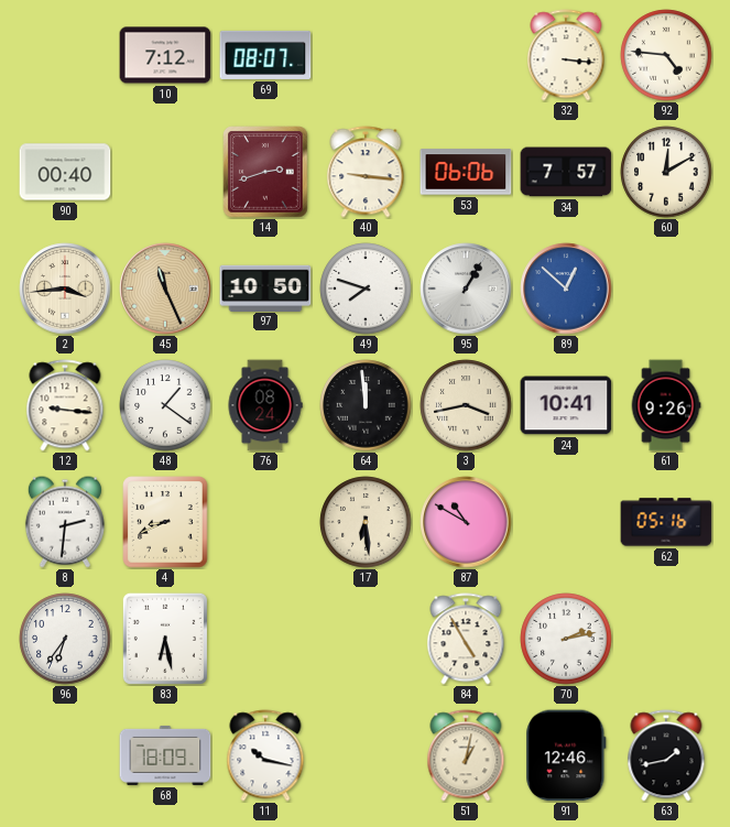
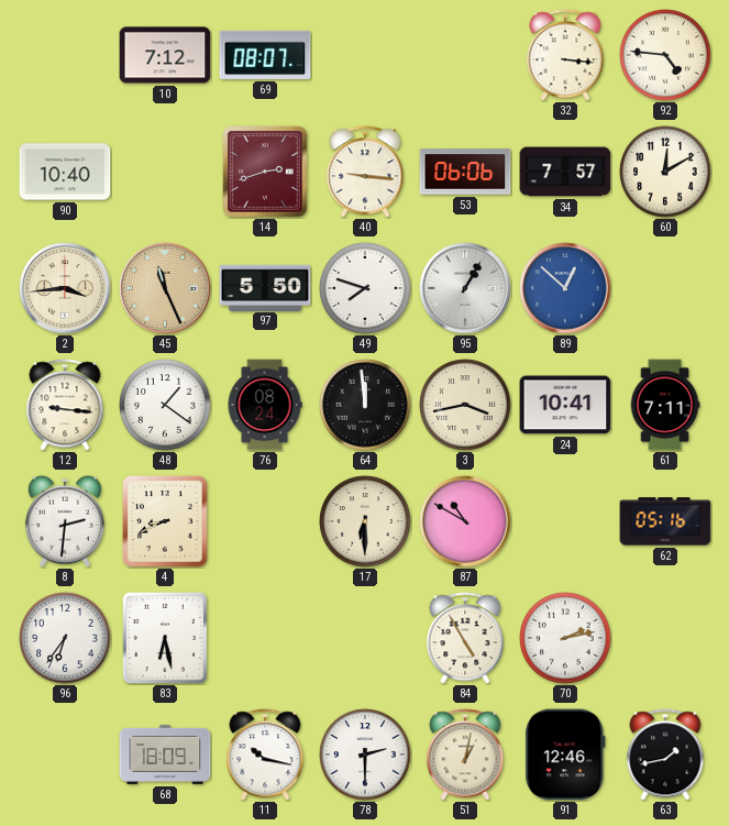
90: 00:40 -> 10:40
97: 10:50 -> 5:50
61: 9:26 -> 7:11
17: 6:29 -> 6:30
78: none -> 2:30
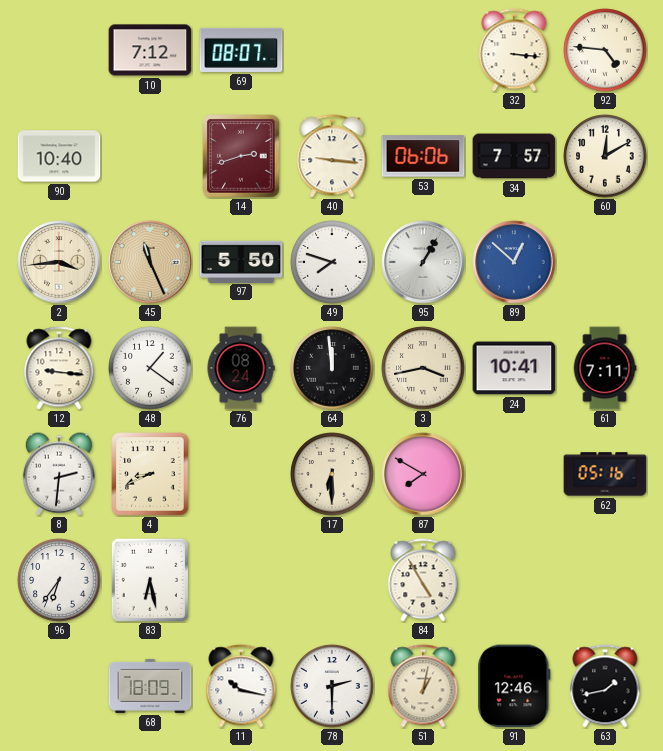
87: 10:50 -> 7:50
70: 2:13 -> none
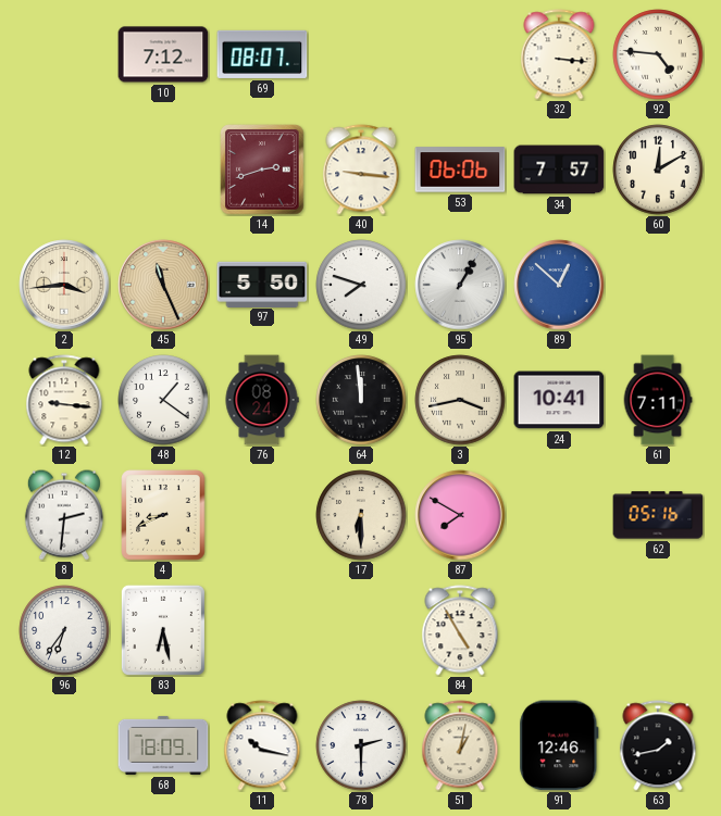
90: 10:40 -> none
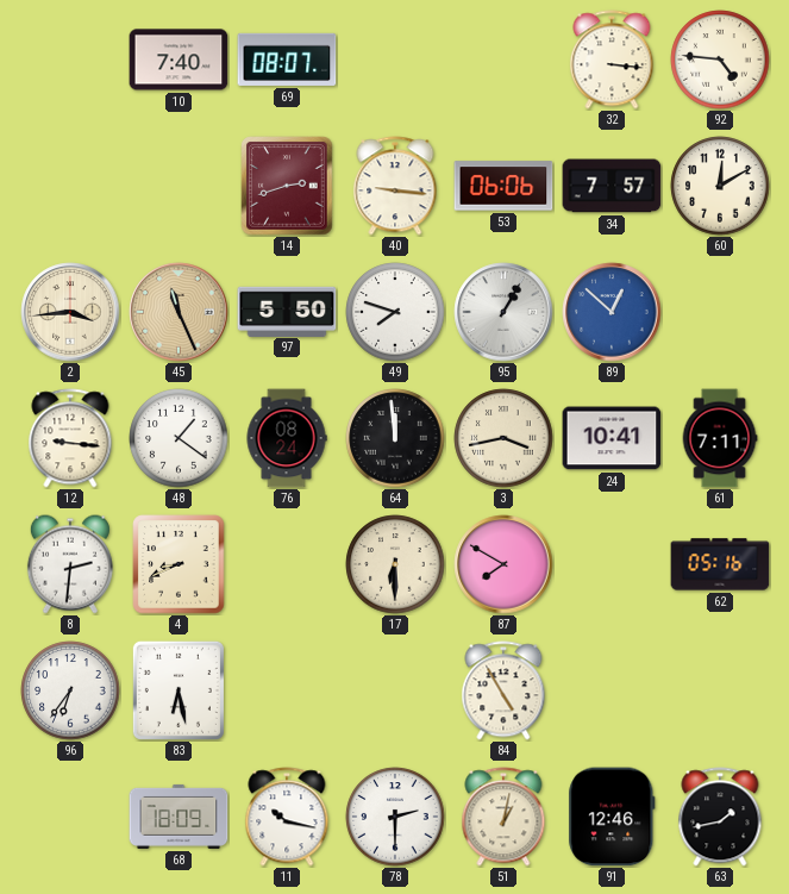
10: 7:12 -> 7:40
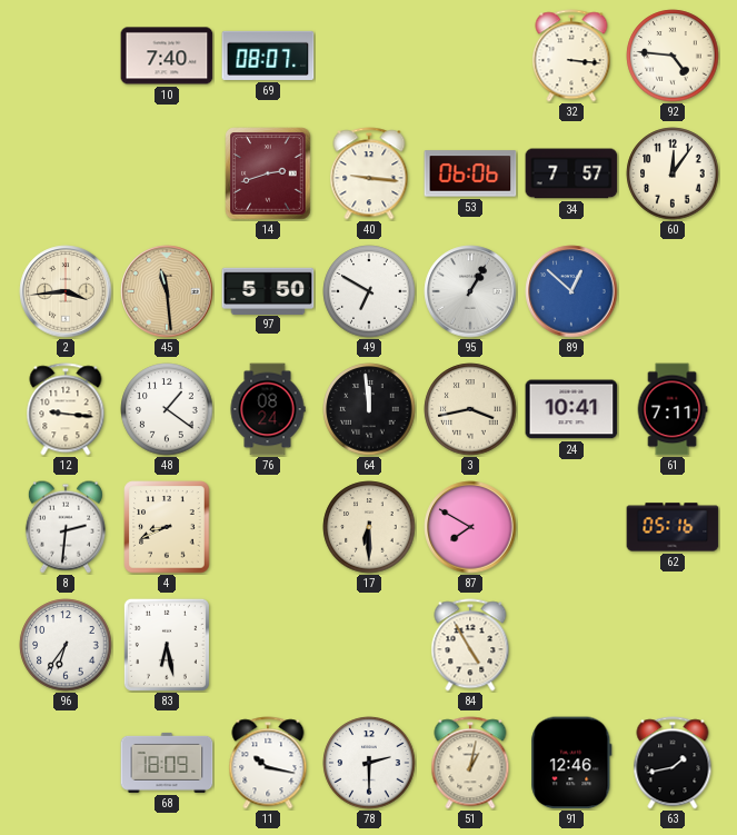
60: 12:10 -> 12:06
45: 11:26 -> 11:29
49: 7:48 -> 6:50
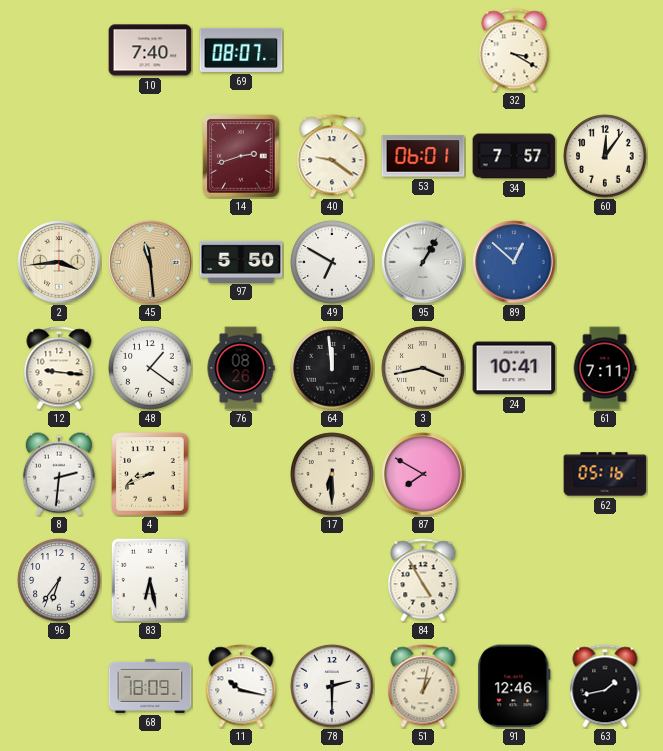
32: 3:16 -> 3:20
92: 4:46 -> none
40: 9:16 -> 9:21
53: 06:06 -> 06:01
76: 08:24 -> 08:26
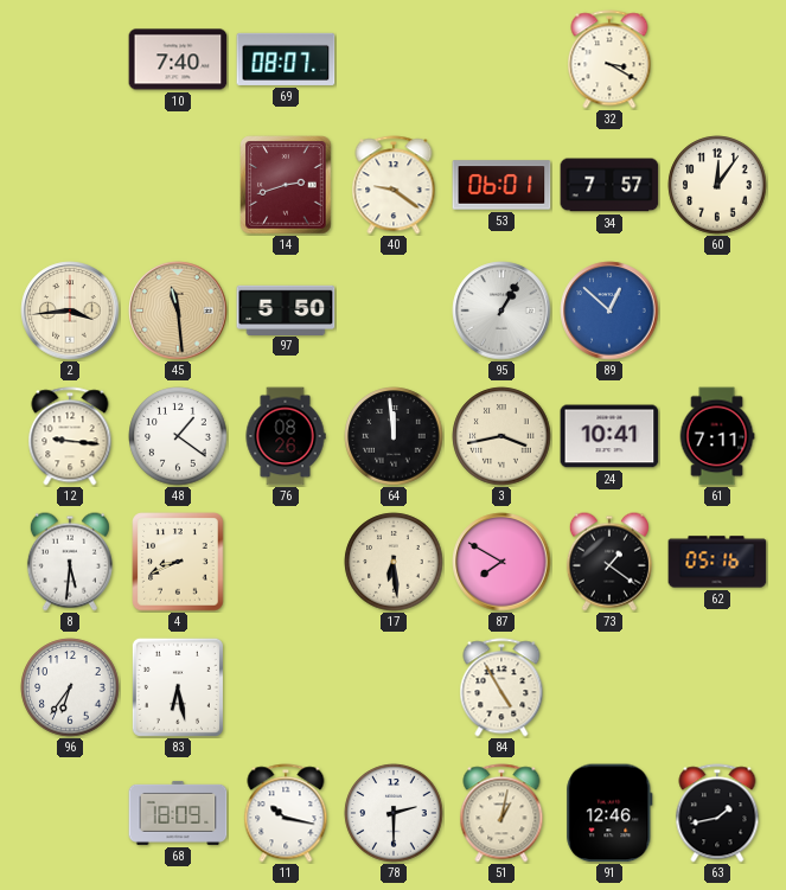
49: 6:50 -> none
8: 2:31 -> 5:31
17: 6:30 -> 6:29
73: none -> 1:21
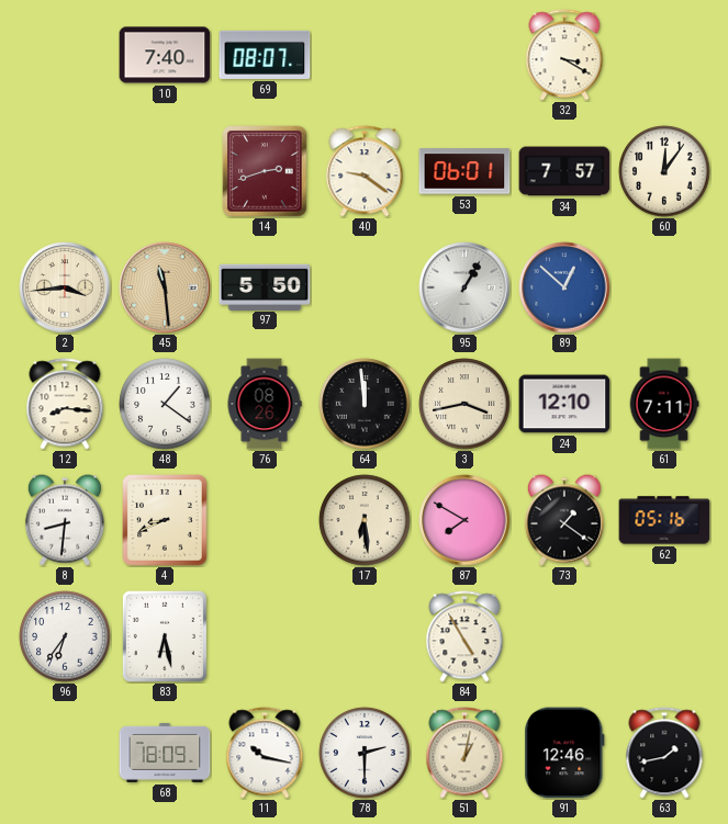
12: 9:16 -> 8:16
24: 10:41 -> 12:10
8: 5:31 -> 8:31
